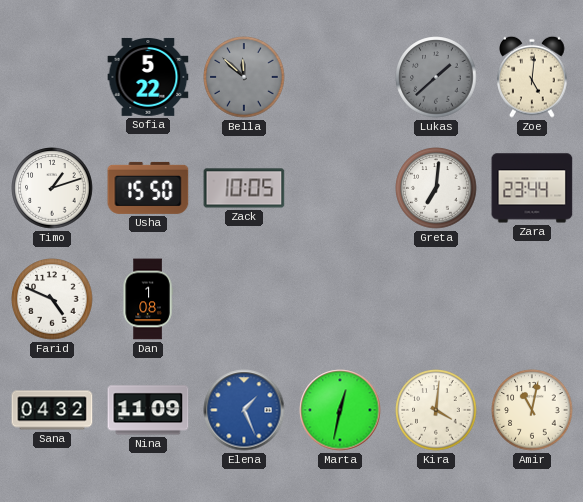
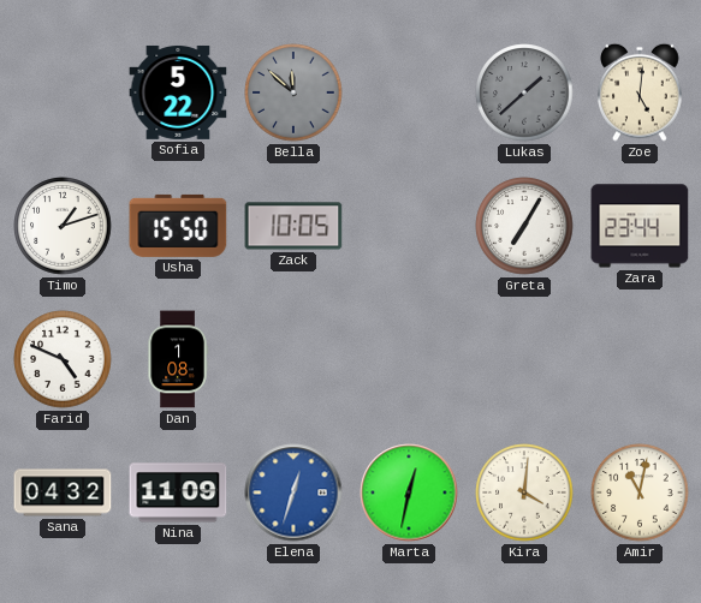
Greta: 7:01 -> 7:05
Elena: 1:26 -> 12:33
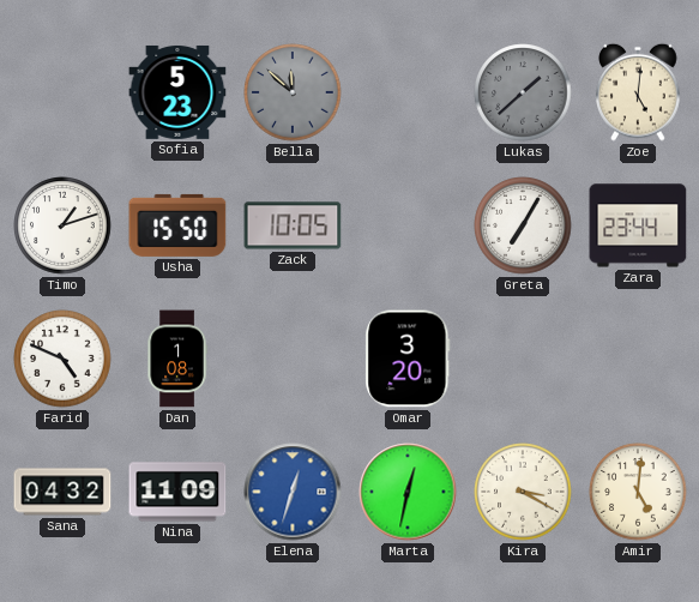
Sofia: 5:22 -> 5:23
Omar: none -> 3:20
Kira: 4:01 -> 3:20
Amir: 11:02 -> 5:01
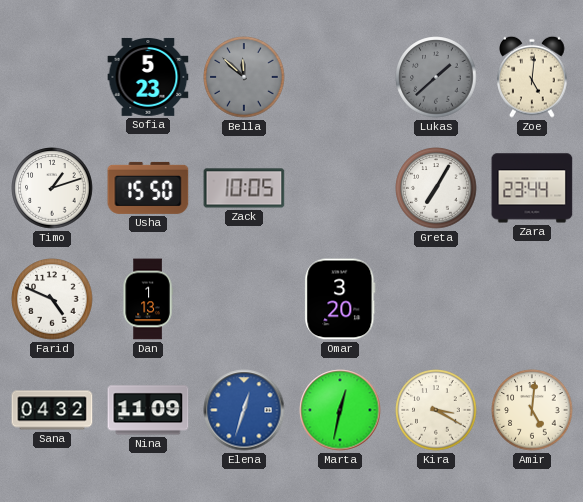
Dan: 1:08 -> 1:13
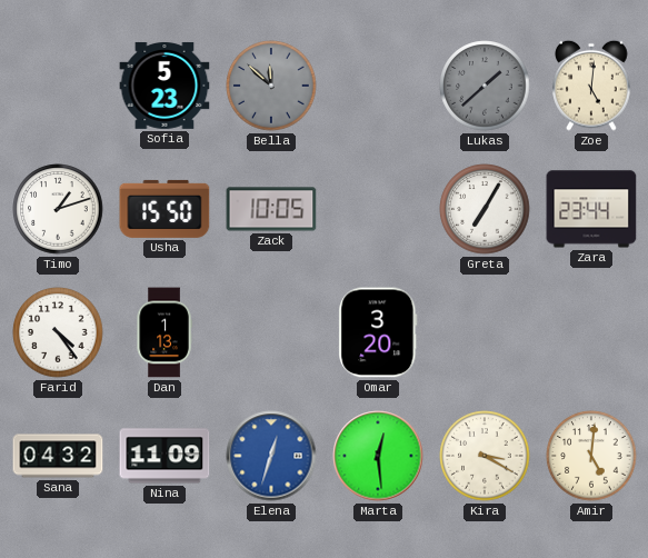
Farid: 4:49 -> 4:24
Marta: 12:32 -> 12:29
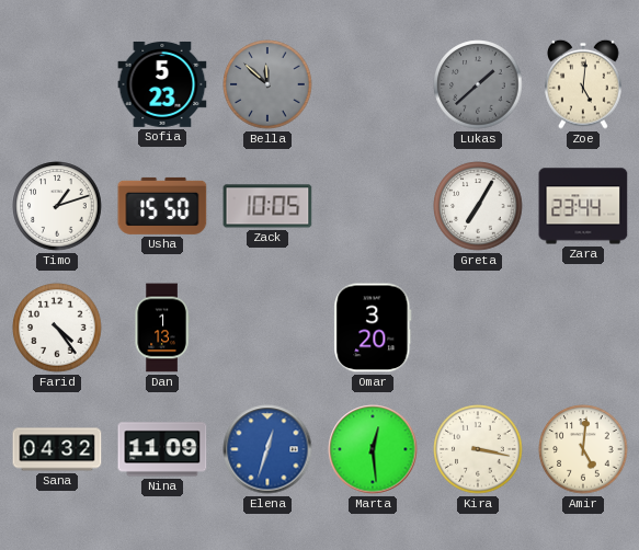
Kira: 3:20 -> 3:17
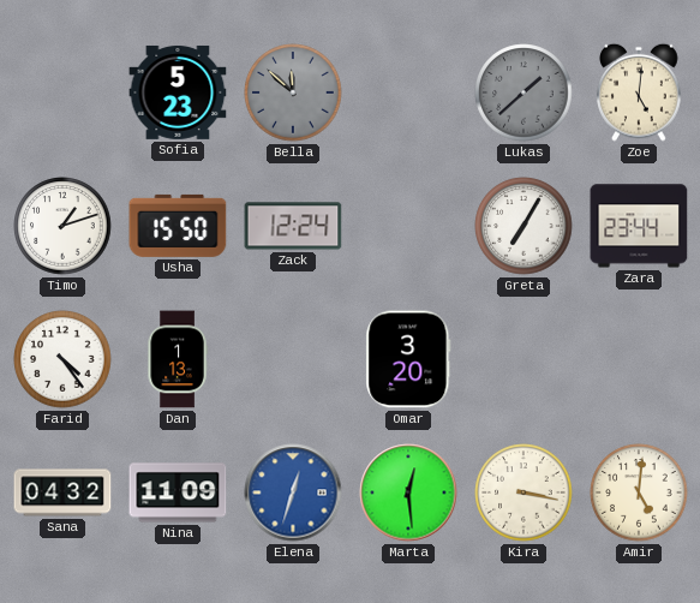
Zack: 10:05 -> 12:24
